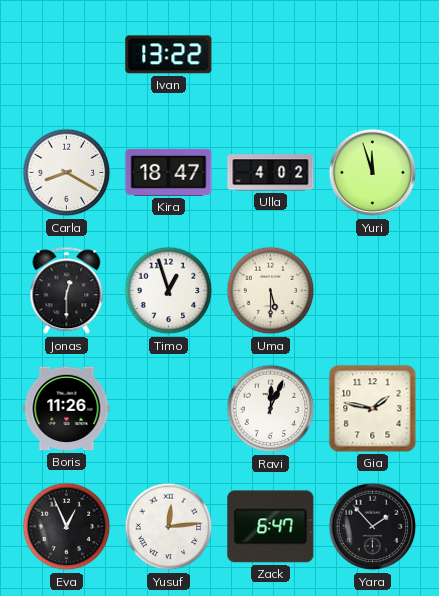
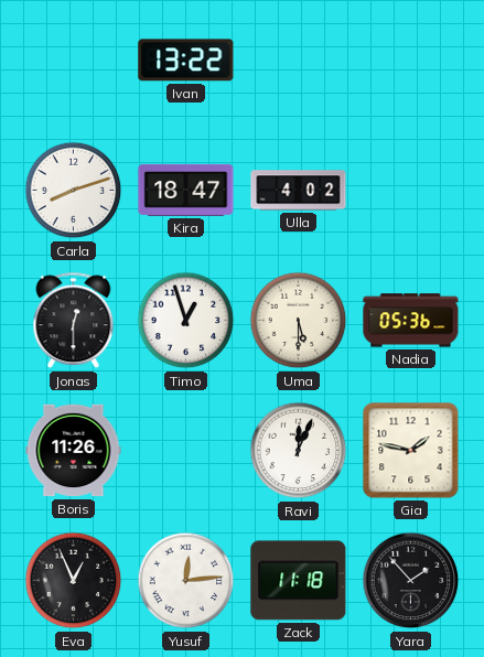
Carla: 8:20 -> 8:12
Yuri: 11:57 -> none
Nadia: none -> 05:36
Zack: 6:47 -> 11:18
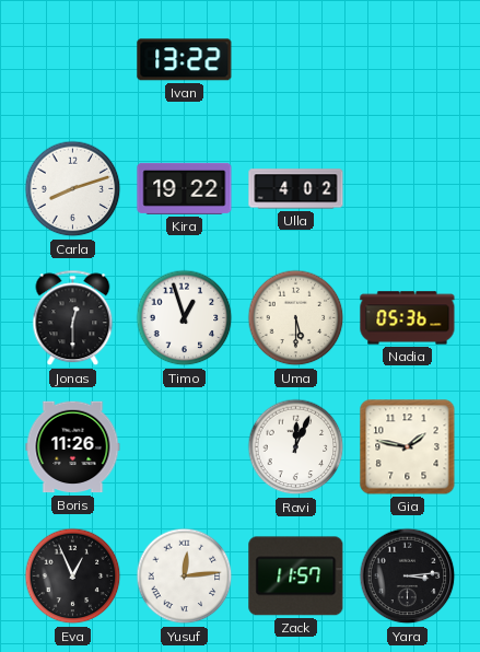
Kira: 18:47 -> 19:22
Zack: 11:18 -> 11:57
Yara: 1:53 -> 3:14
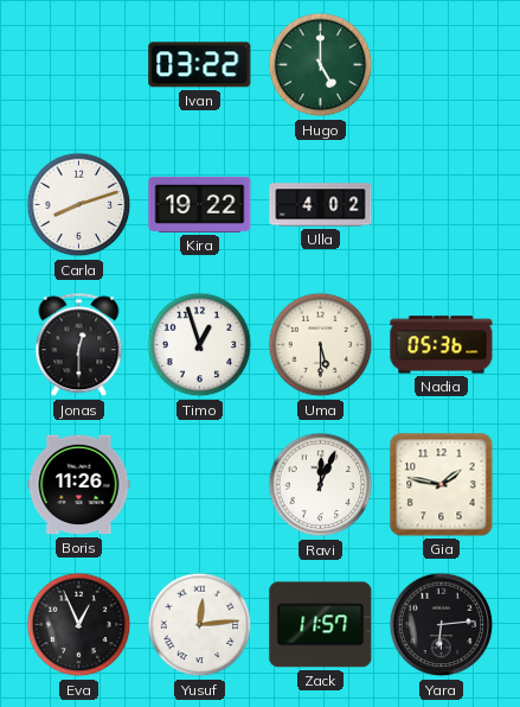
Ivan: 13:22 -> 03:22
Hugo: none -> 5:00
Yara: 3:14 -> 6:14
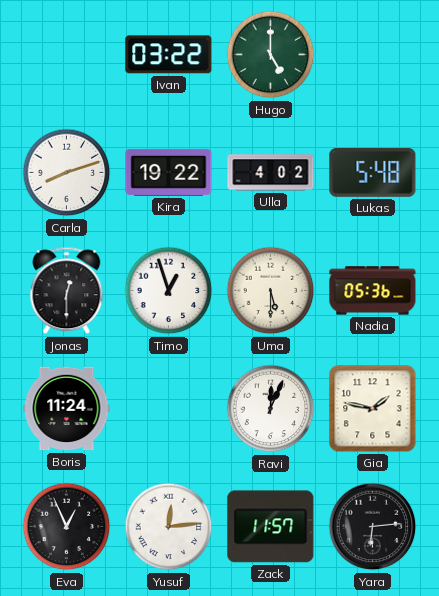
Lukas: none -> 5:48
Boris: 11:26 -> 11:24
